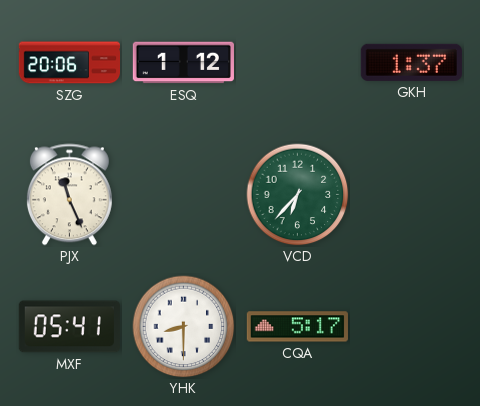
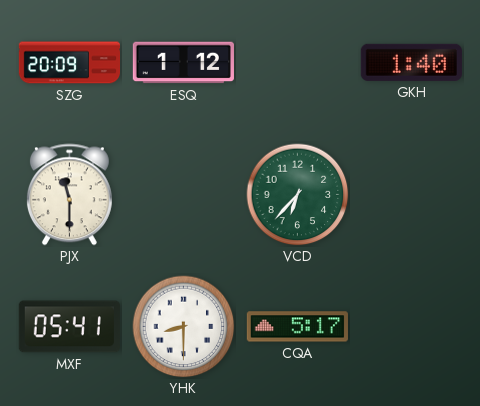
SZG: 20:06 -> 20:09
GKH: 1:37 -> 1:40
PJX: 11:26 -> 11:30
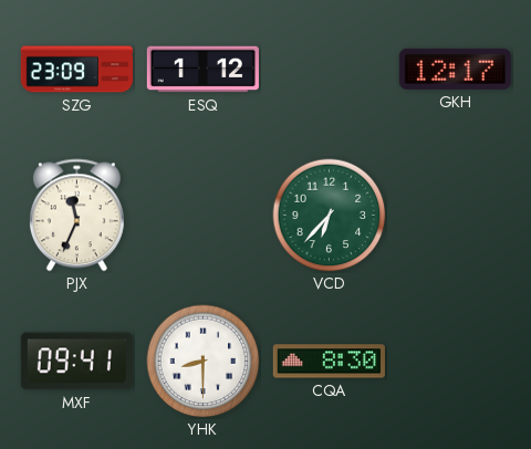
SZG: 20:09 -> 23:09
GKH: 1:40 -> 12:17
PJX: 11:30 -> 11:34
MXF: 05:41 -> 09:41
CQA: 5:17 -> 8:30
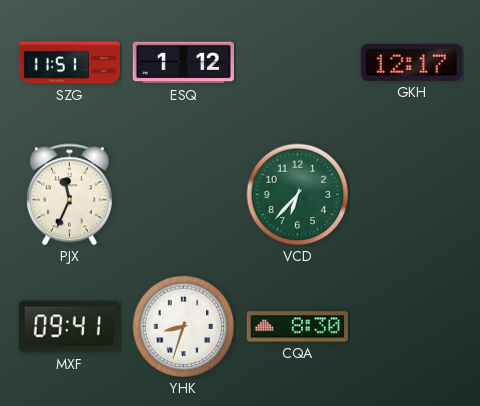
SZG: 23:09 -> 11:51
YHK: 8:30 -> 8:33
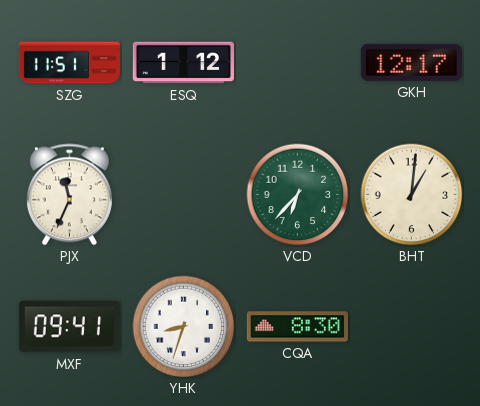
BHT: none -> 1:01
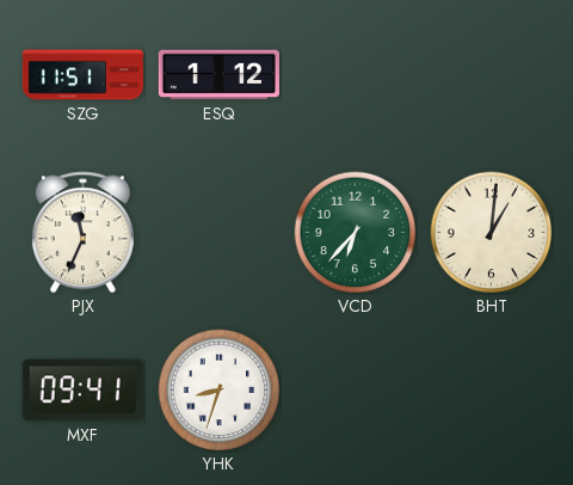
GKH: 12:17 -> none
CQA: 8:30 -> none
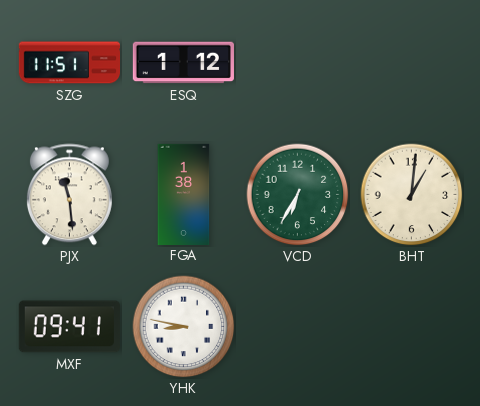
PJX: 11:34 -> 11:29
FGA: none -> 1:38
VCD: 6:37 -> 6:35
YHK: 8:33 -> 8:47
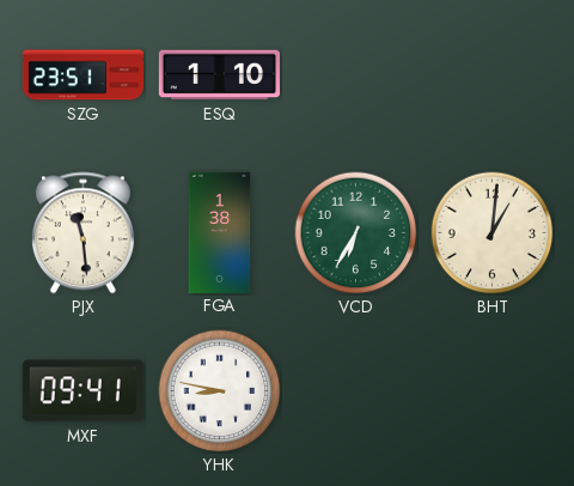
SZG: 11:51 -> 23:51
ESQ: 1:12 -> 1:10
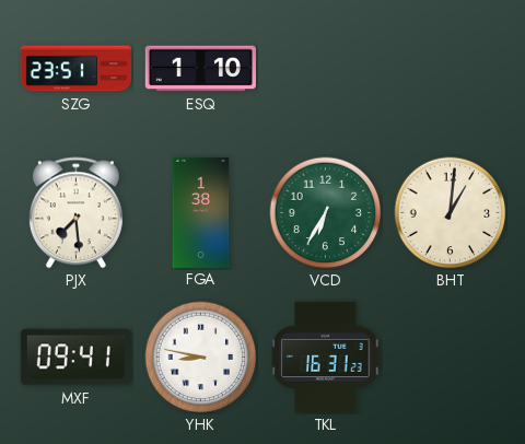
PJX: 11:29 -> 7:29
TKL: none -> 16:31
